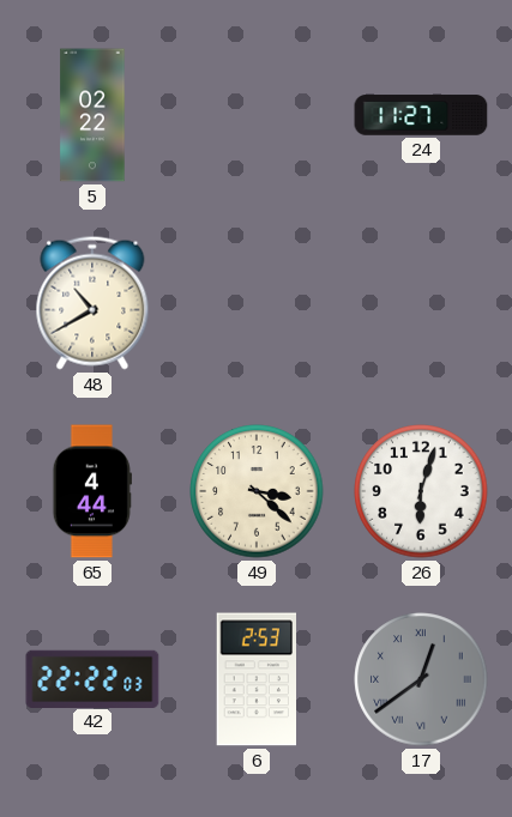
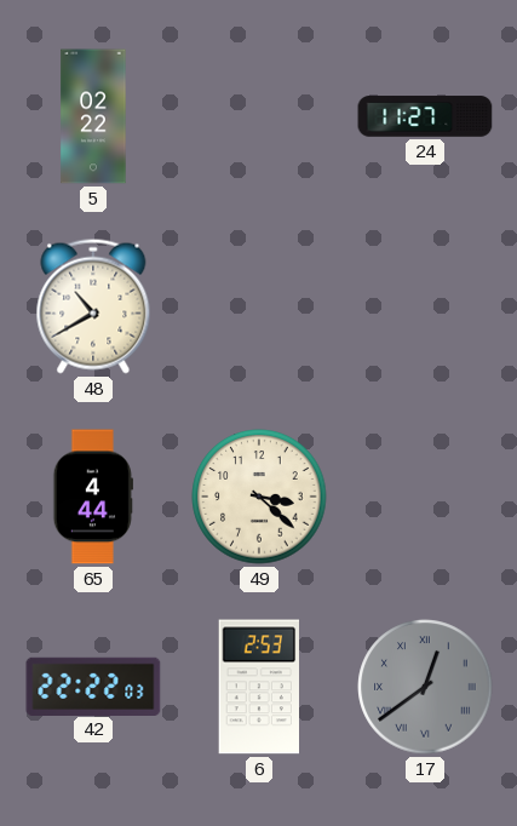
26: 6:03 -> none
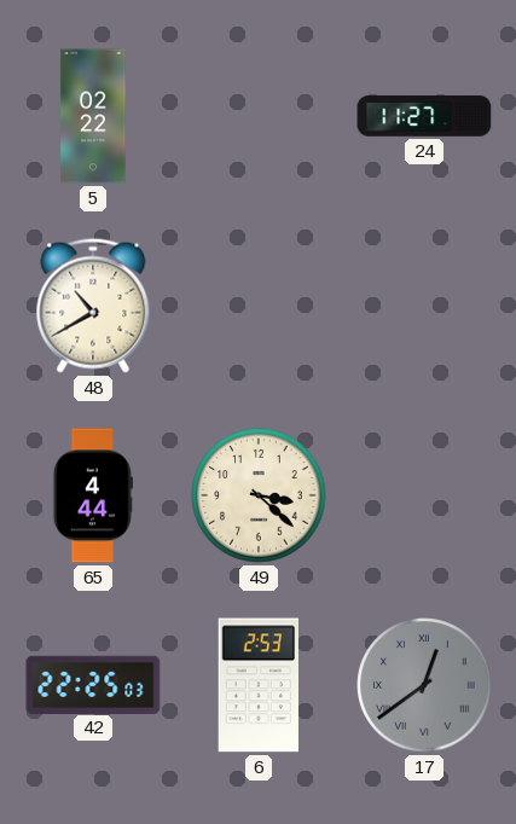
42: 22:22 -> 22:25
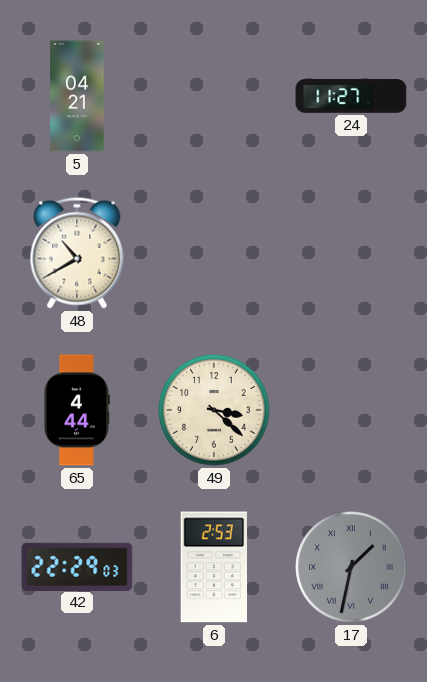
5: 02:22 -> 04:21
42: 22:25 -> 22:29
17: 12:39 -> 1:32
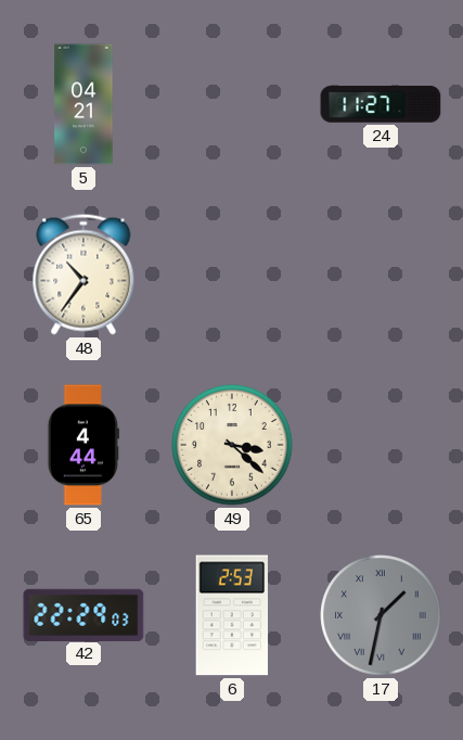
48: 10:40 -> 10:36
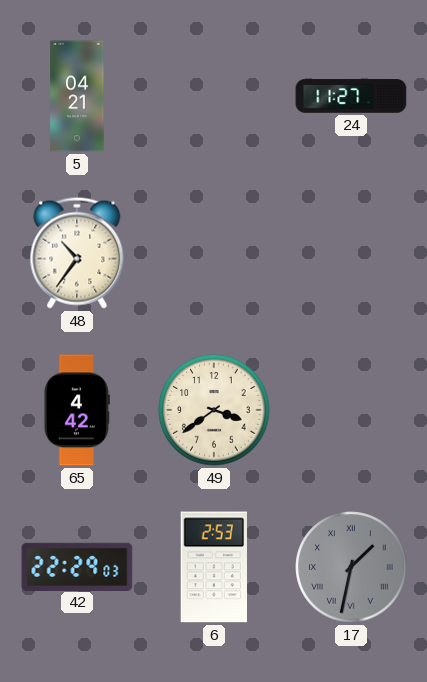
65: 4:44 -> 4:42
49: 3:22 -> 3:39
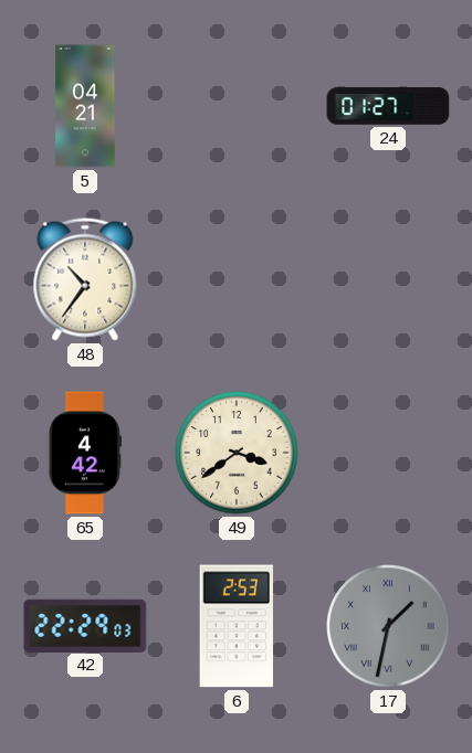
24: 11:27 -> 01:27
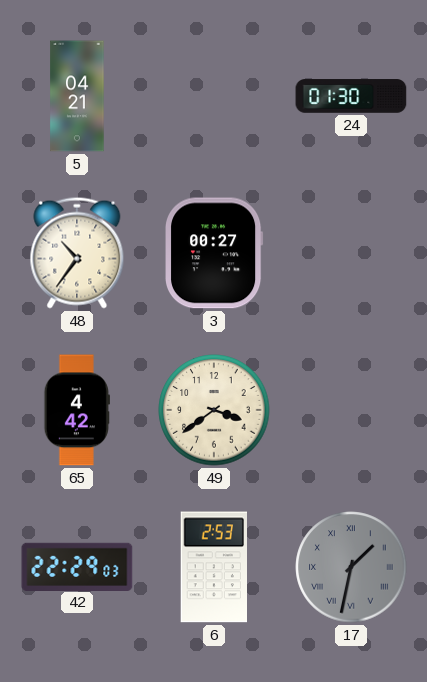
24: 01:27 -> 01:30
3: none -> 00:27
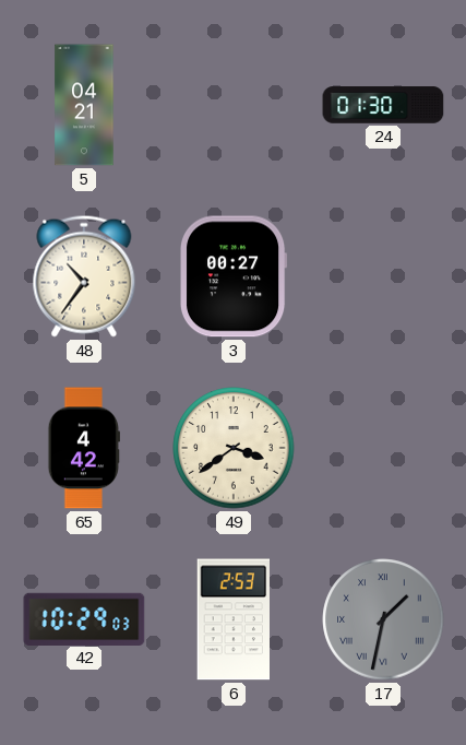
42: 22:29 -> 10:29
